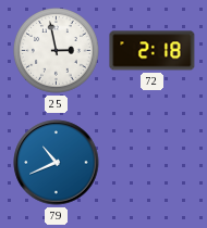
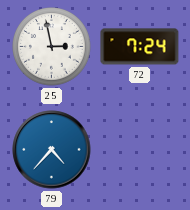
72: 2:18 -> 7:24
79: 10:41 -> 4:37
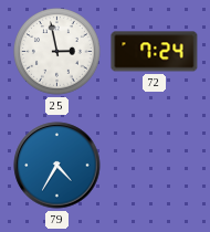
79: 4:37 -> 4:35
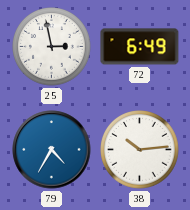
72: 7:24 -> 6:49
38: none -> 10:14
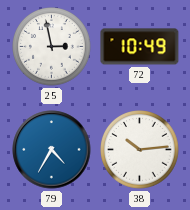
72: 6:49 -> 10:49
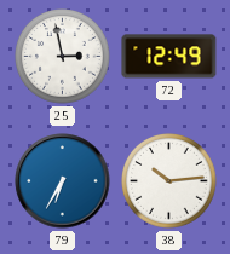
72: 10:49 -> 12:49
79: 4:35 -> 6:35
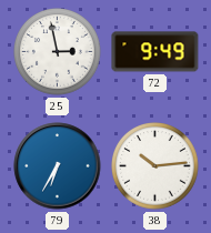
72: 12:49 -> 9:49
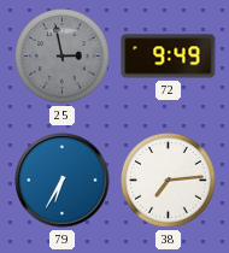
25 dial: white -> grey
38: 10:14 -> 7:14
